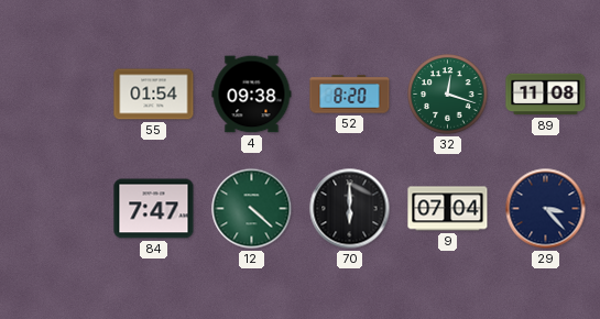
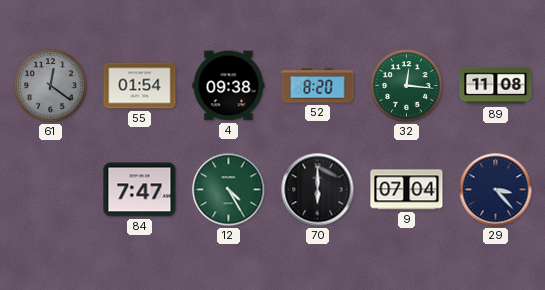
61: none -> 12:21
32: 12:18 -> 12:16
12: 4:22 -> 4:25
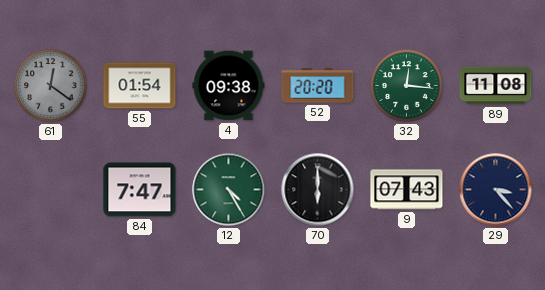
52: 8:20 -> 20:20
9: 07:04 -> 07:43
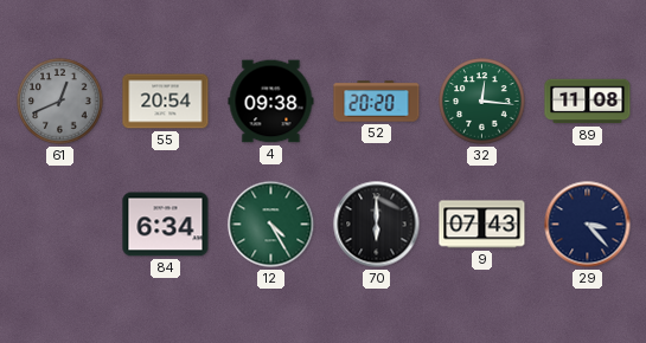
61: 12:21 -> 12:41
55: 01:54 -> 20:54
84: 7:47 -> 6:34
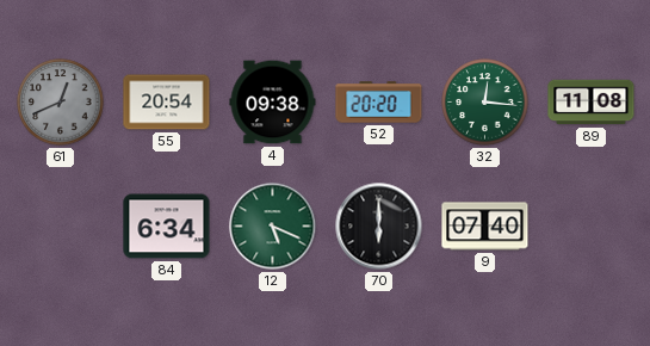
12: 4:25 -> 5:19
9: 07:43 -> 07:40
29: 3:23 -> none
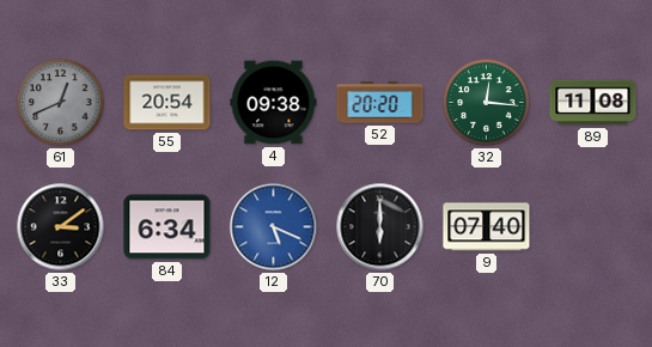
33: none -> 3:09
12 dial: green -> blue
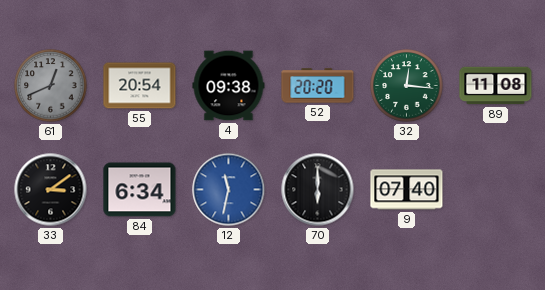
12: 5:19 -> 11:32
